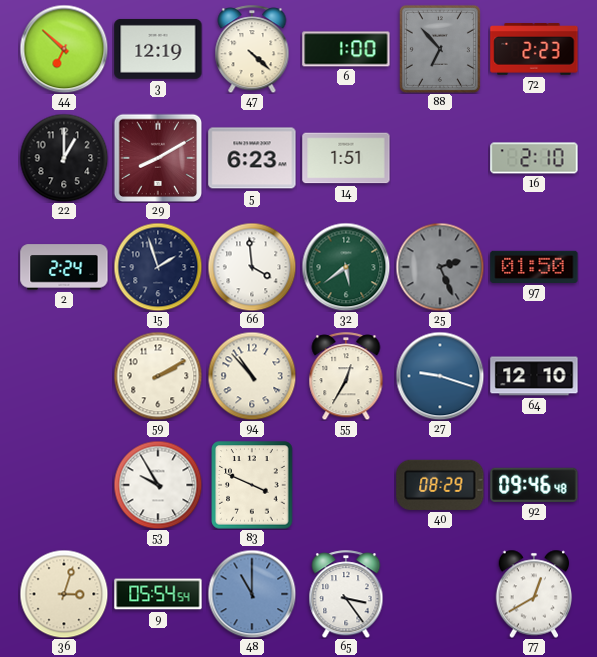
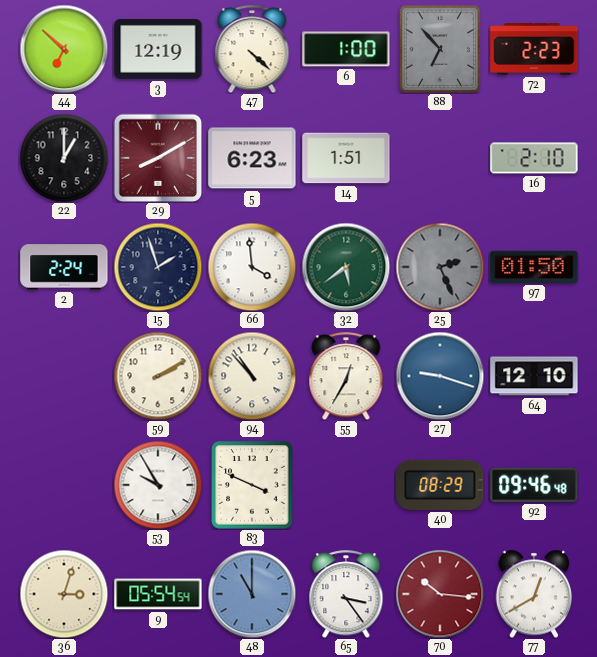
70: none -> 10:16
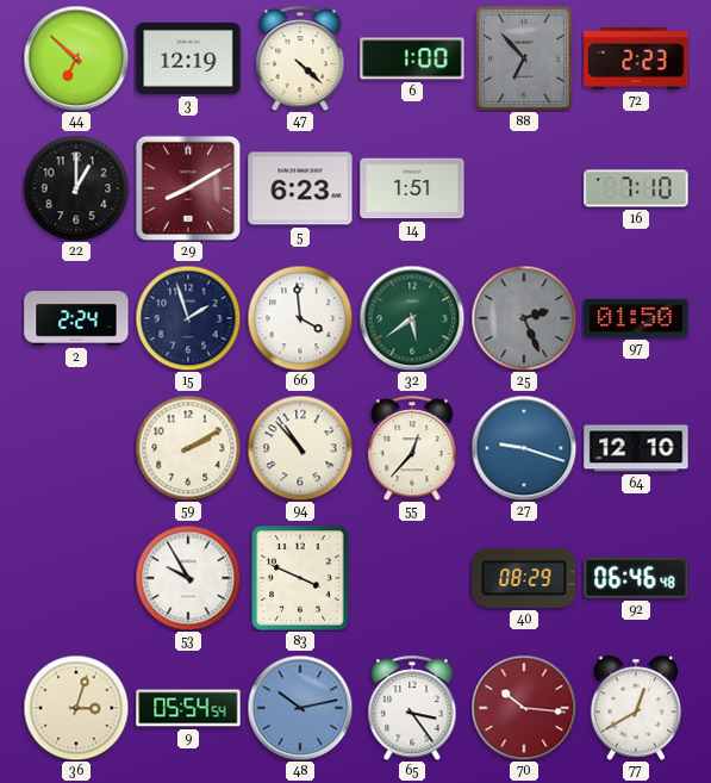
16: 2:10 -> 7:10
55: 12:35 -> 12:37
92: 09:46 -> 06:46
48: 11:00 -> 10:13
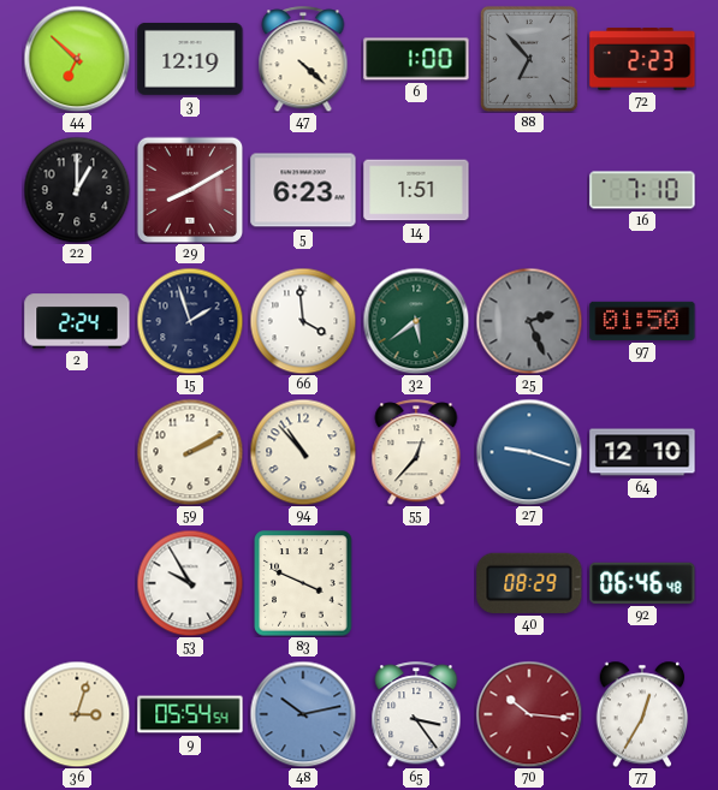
77: 12:40 -> 12:35
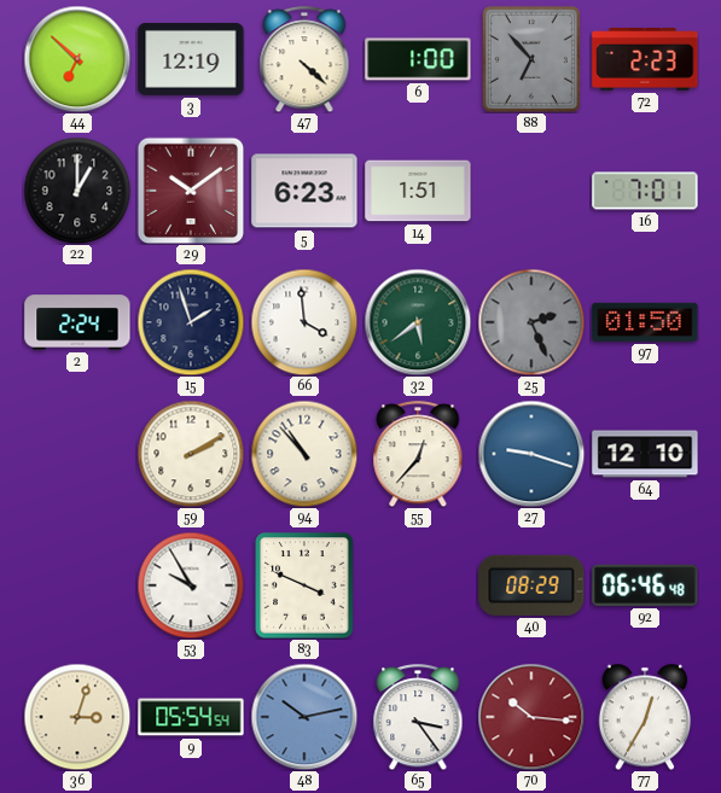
29: 8:10 -> 10:09
16: 7:10 -> 7:01
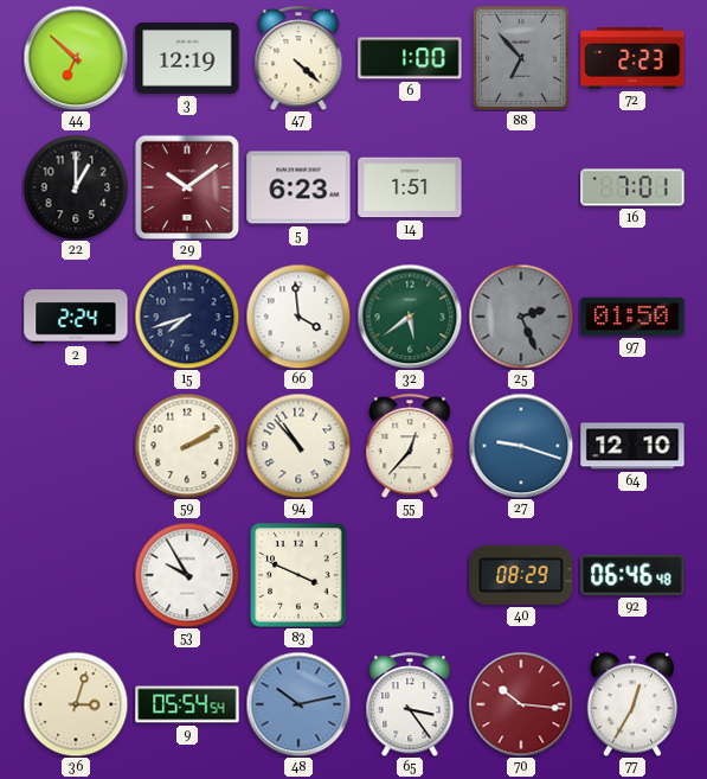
15: 1:57 -> 7:42
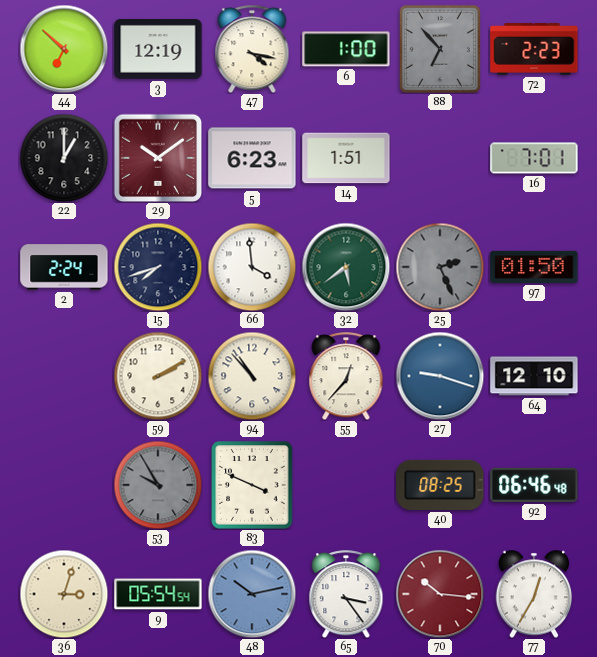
47: 4:22 -> 4:17
53 dial: white -> grey
40: 08:29 -> 08:25
